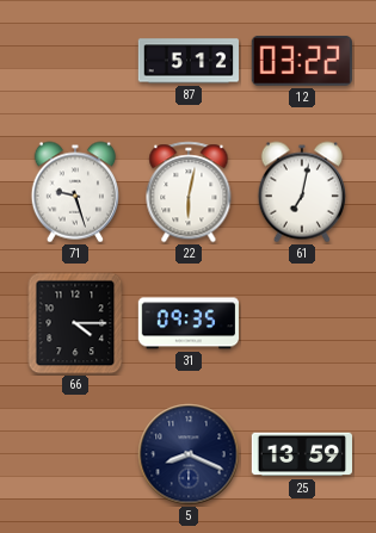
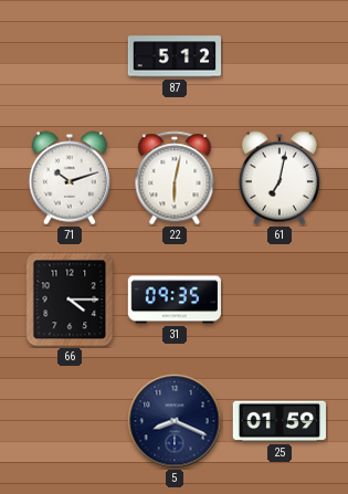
12: 03:22 -> none
71: 9:27 -> 10:12
25: 13:59 -> 01:59
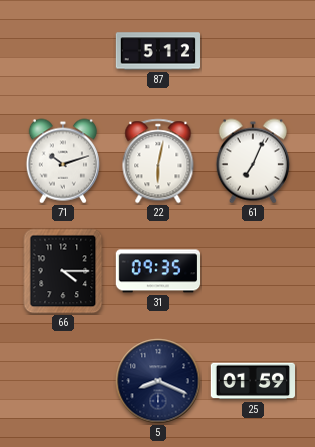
61: 7:02 -> 7:04
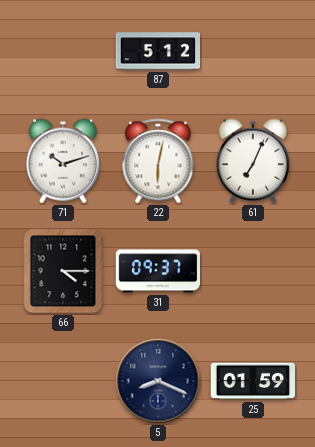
31: 09:35 -> 09:37
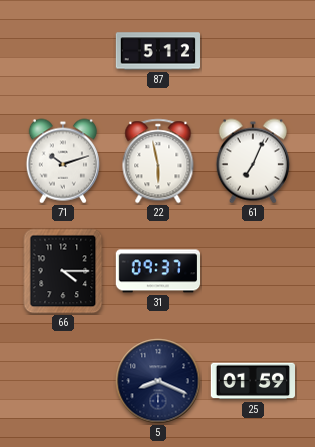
22: 6:02 -> 5:58
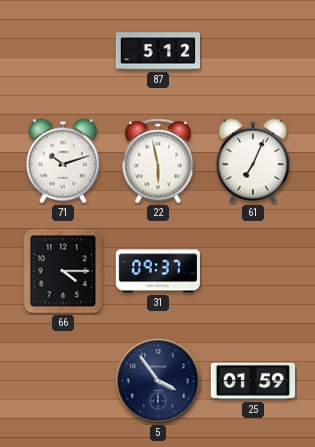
5: 8:19 -> 3:54
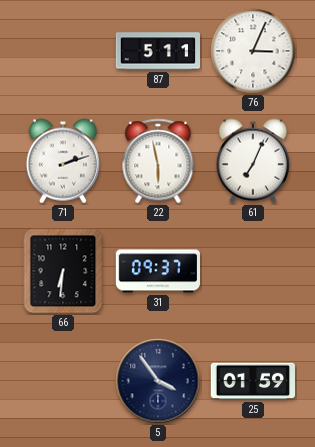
87: 5:12 -> 5:11
76: none -> 3:04
71: 10:12 -> 2:12
66: 4:15 -> 6:31
